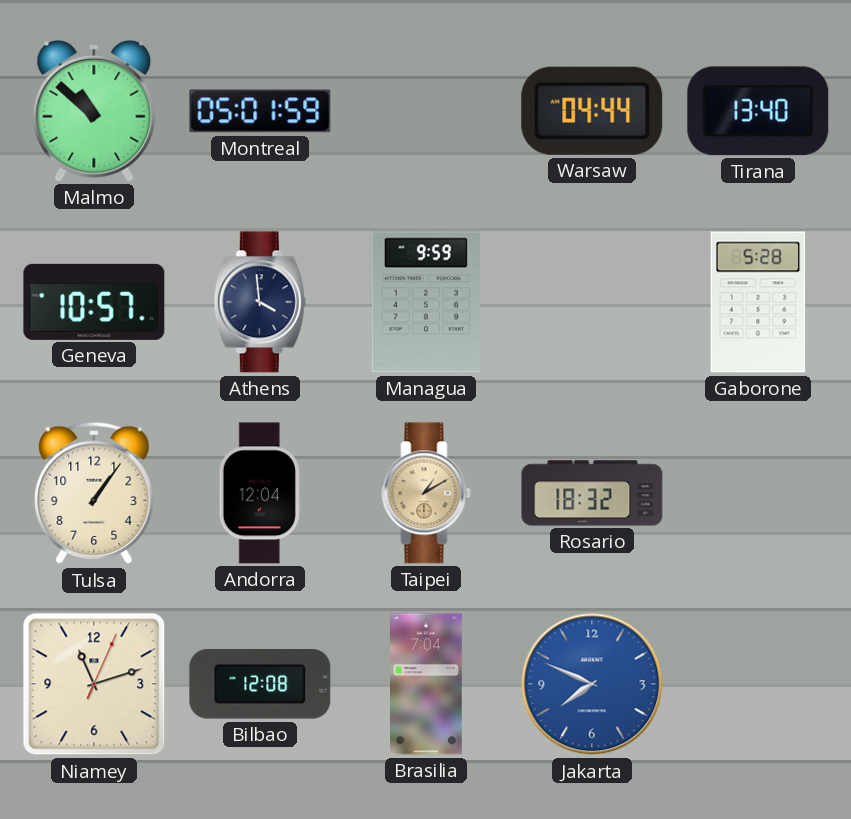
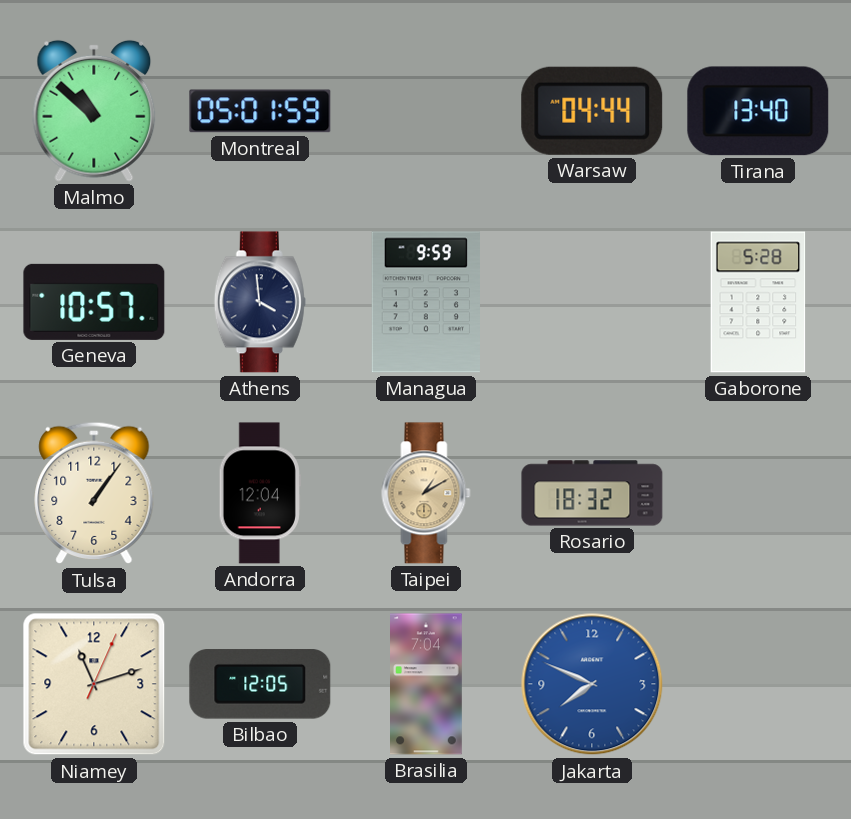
Bilbao: 12:08 -> 12:05
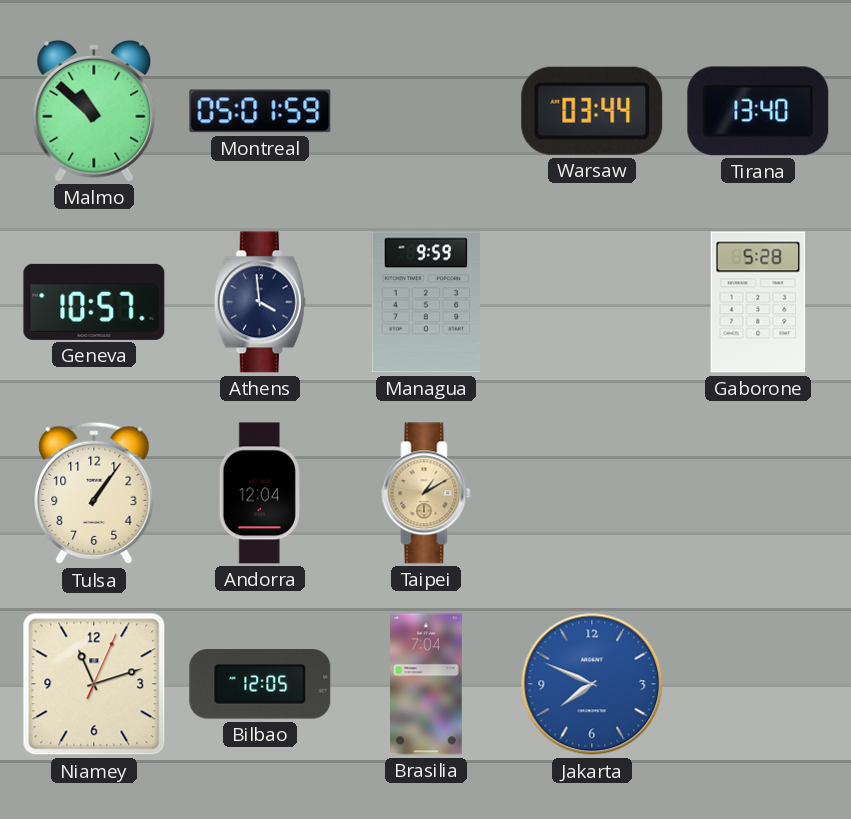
Warsaw: 04:44 -> 03:44
Rosario: 18:32 -> none
